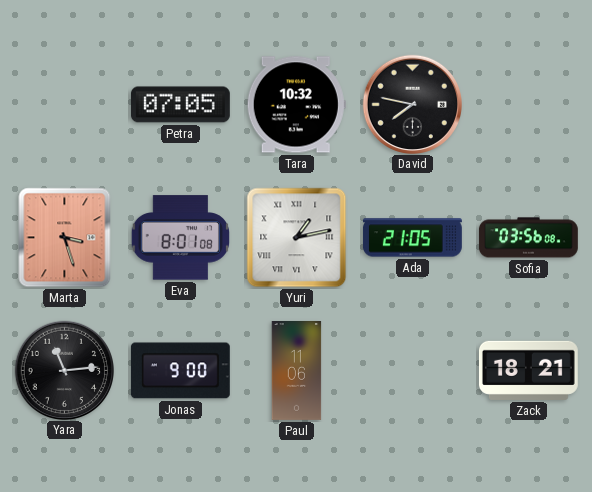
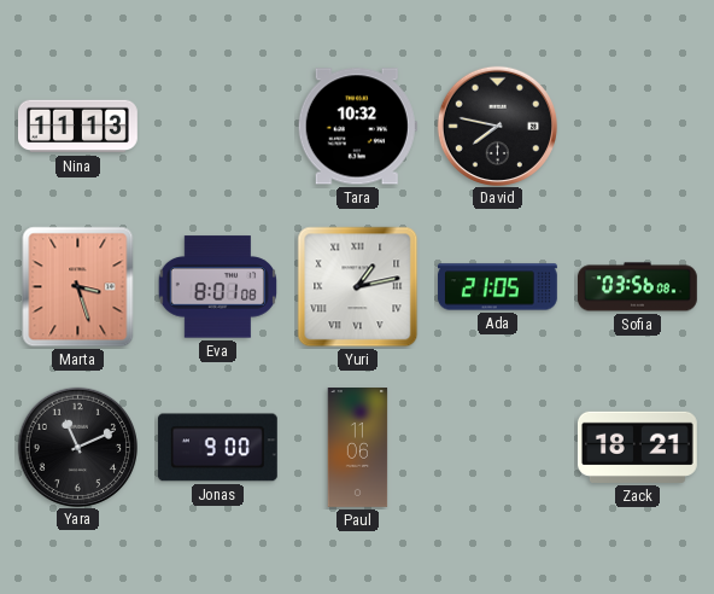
Nina: none -> 11:13
Petra: 07:05 -> none
Yara: 11:14 -> 11:11
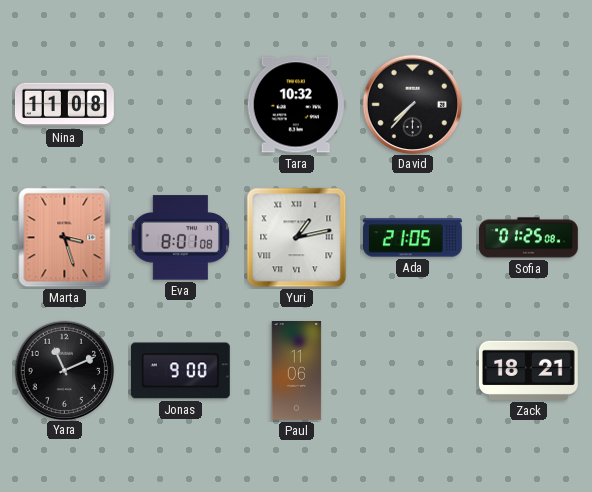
Nina: 11:13 -> 11:08
David: 7:47 -> 7:37
Sofia: 03:56 -> 01:25
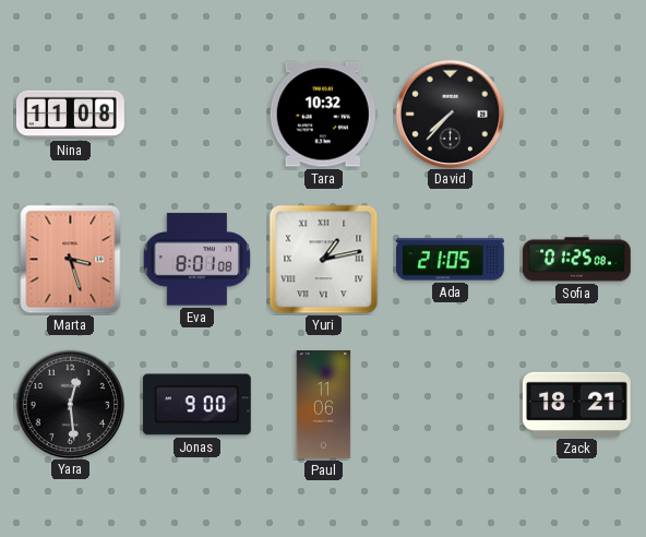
Yara: 11:11 -> 12:29
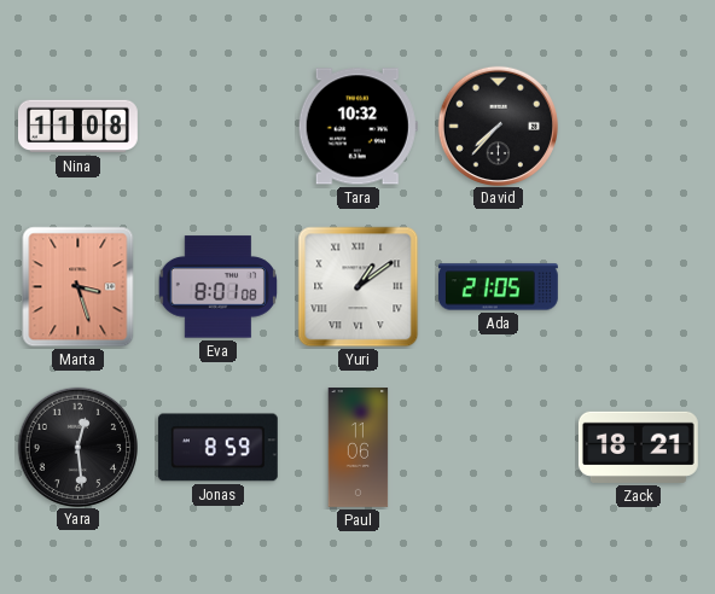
Yuri: 1:13 -> 1:09
Sofia: 01:25 -> none
Jonas: 9:00 -> 8:59
